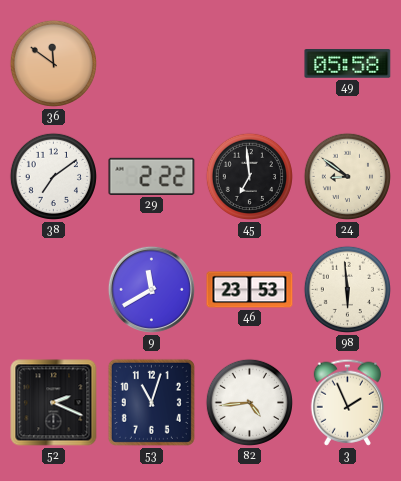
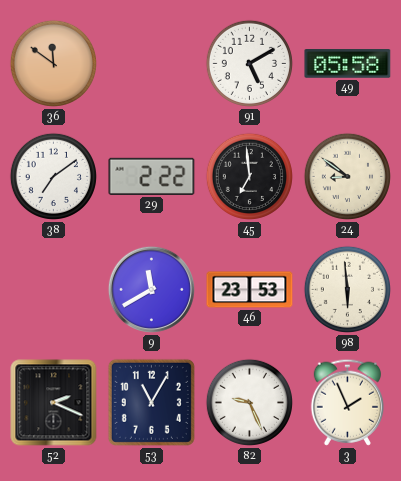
91: none -> 5:10
53: 11:03 -> 11:05
82: 4:44 -> 9:26
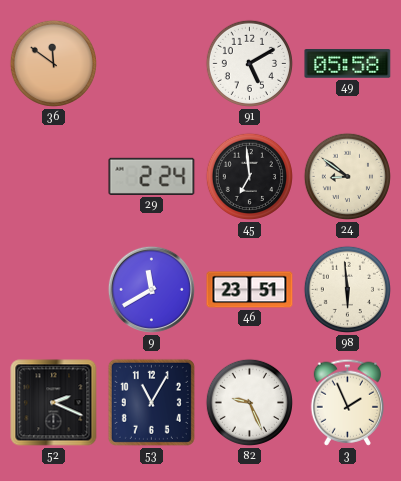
38: 7:09 -> none
29: 2:22 -> 2:24
46: 23:53 -> 23:51
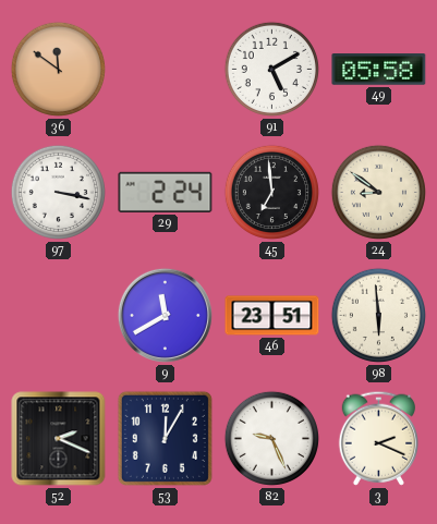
97: none -> 3:17
53: 11:05 -> 12:05
3: 1:56 -> 2:19
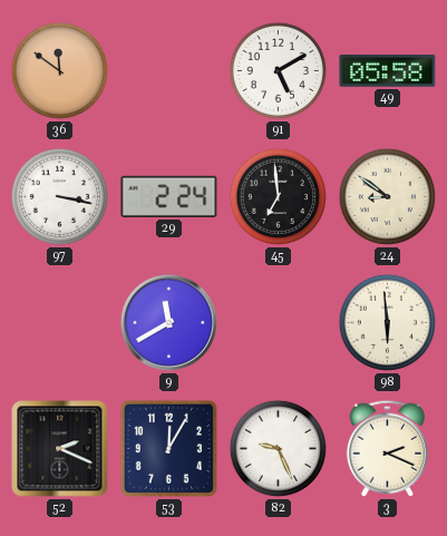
46: 23:51 -> none
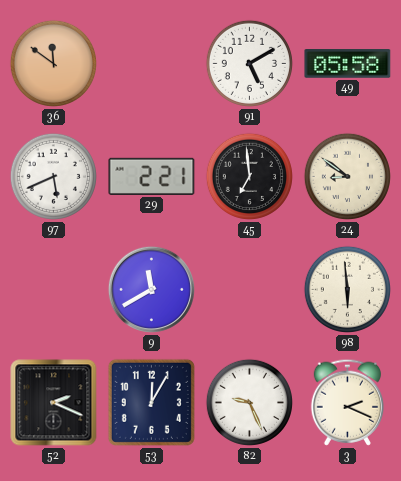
97: 3:17 -> 5:41
29: 2:24 -> 2:21
